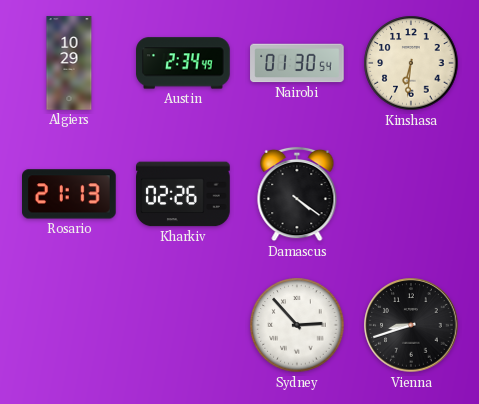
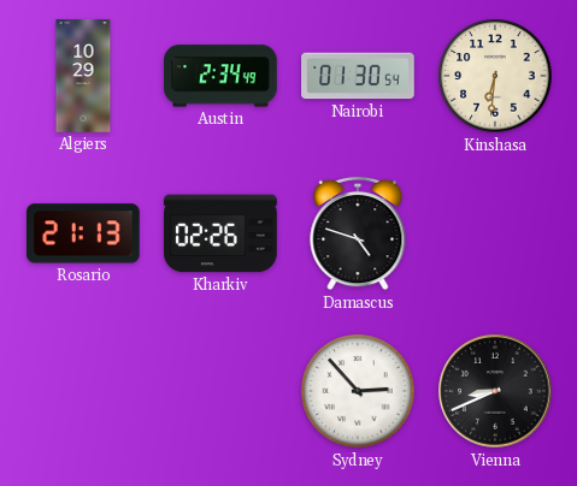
Damascus: 4:21 -> 4:48
Vienna: 8:42 -> 8:41
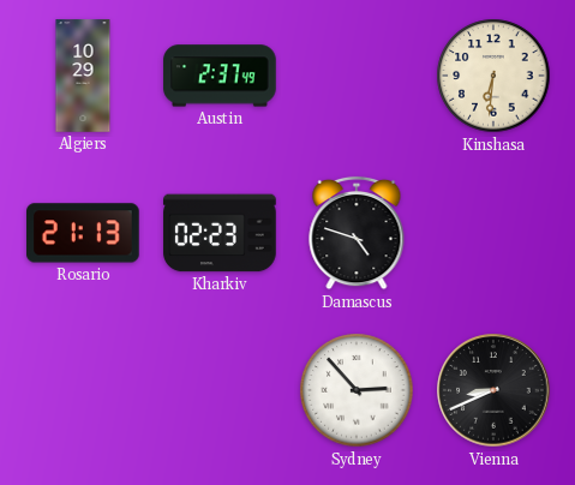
Austin: 2:34 -> 2:37
Nairobi: 01:30 -> none
Kharkiv: 02:26 -> 02:23
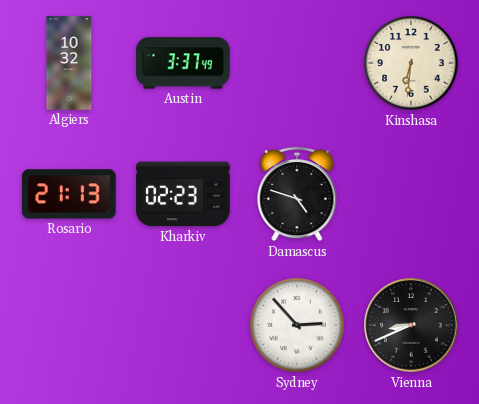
Algiers: 10:29 -> 10:32
Austin: 2:37 -> 3:37
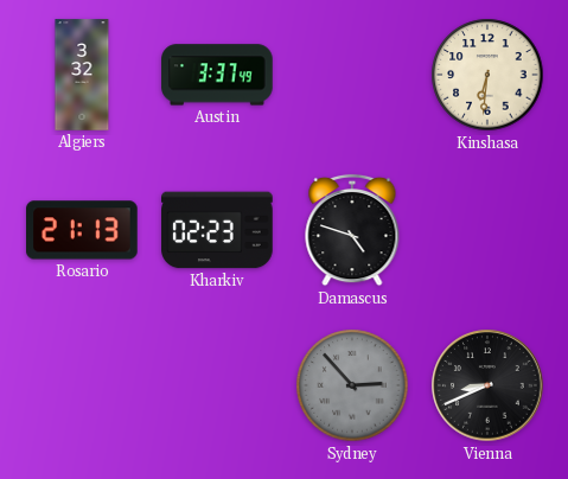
Algiers: 10:32 -> 3:32
Sydney dial: white -> grey
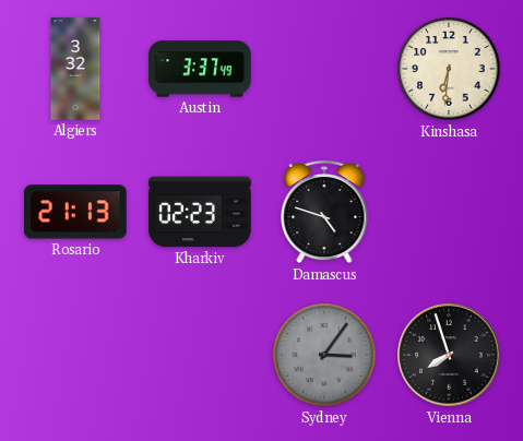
Sydney: 2:53 -> 3:06
Vienna: 8:41 -> 7:57
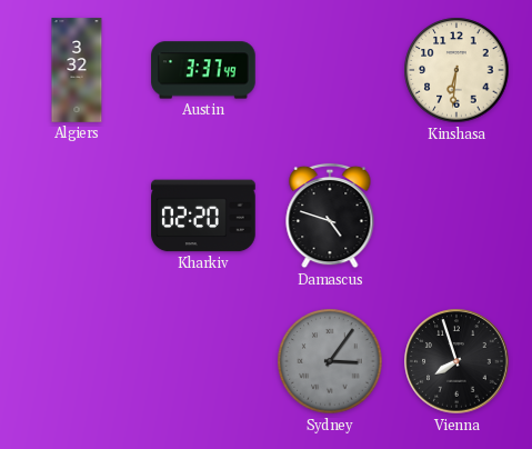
Rosario: 21:13 -> none
Kharkiv: 02:23 -> 02:20
